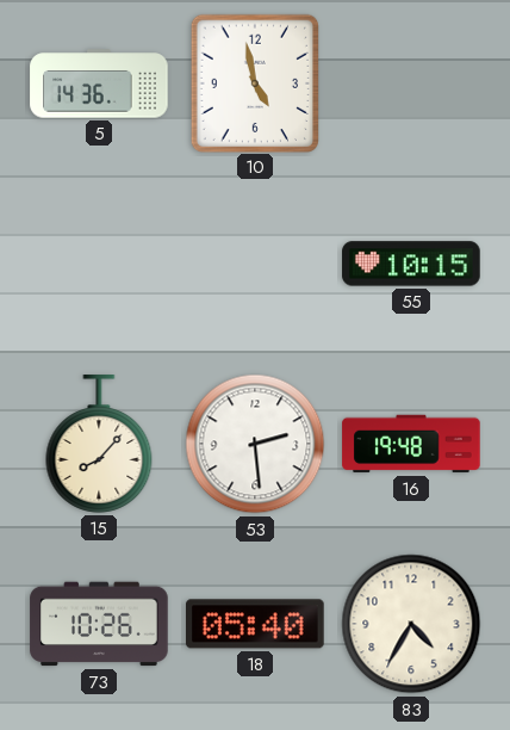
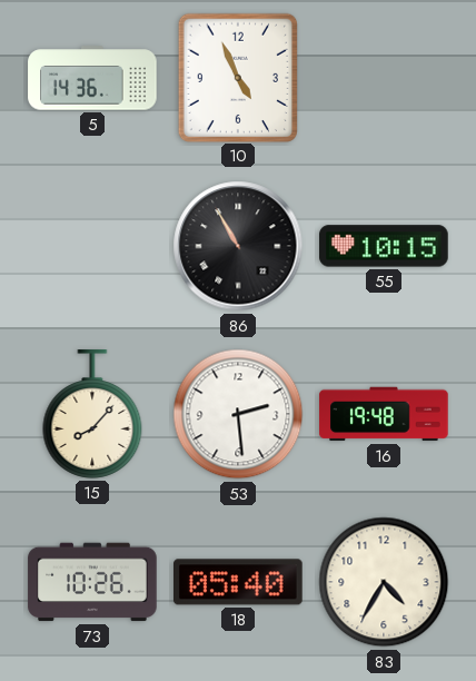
10: 4:58 -> 4:56
86: none -> 10:55
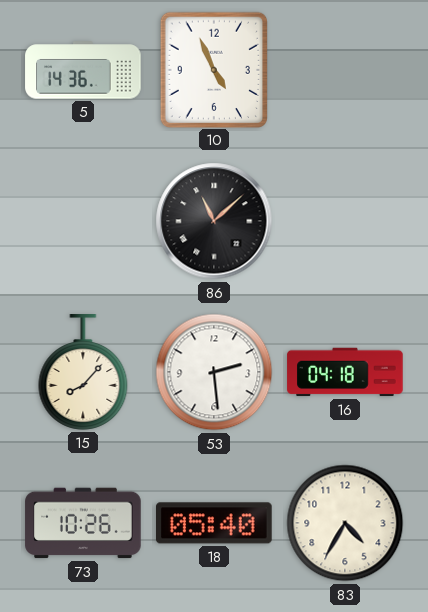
86: 10:55 -> 11:08
55: 10:15 -> none
16: 19:48 -> 04:18
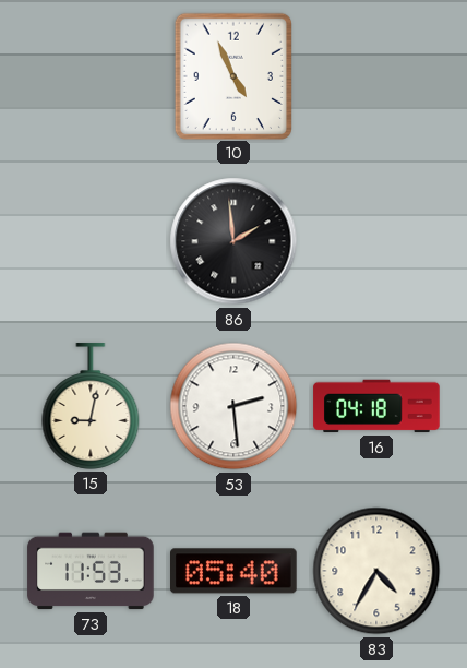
5: 14:36 -> none
86: 11:08 -> 1:59
15: 8:07 -> 9:02
73: 10:26 -> 11:53
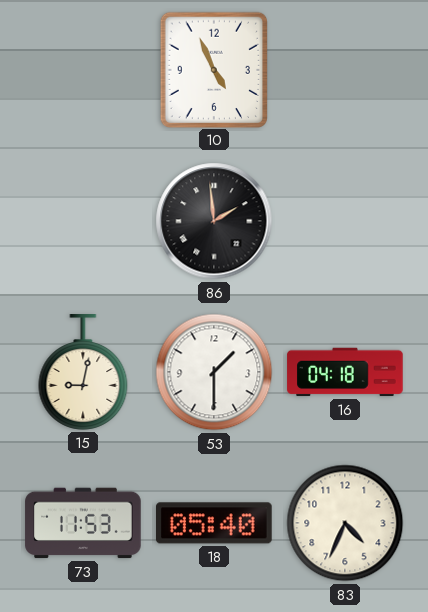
53: 2:29 -> 1:30
83: 4:35 -> 4:34
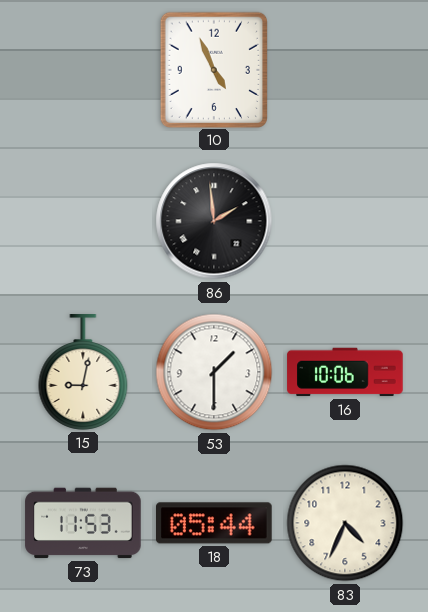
16: 04:18 -> 10:06
18: 05:40 -> 05:44
